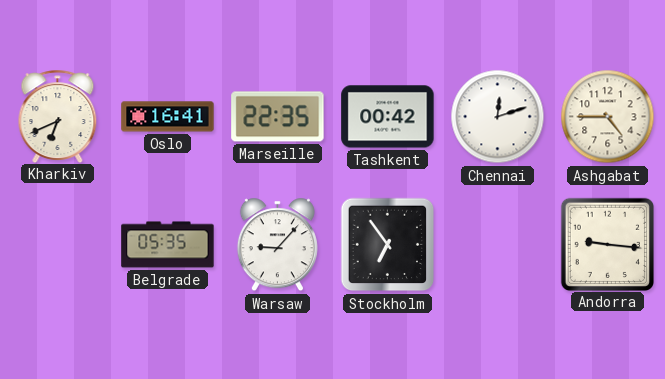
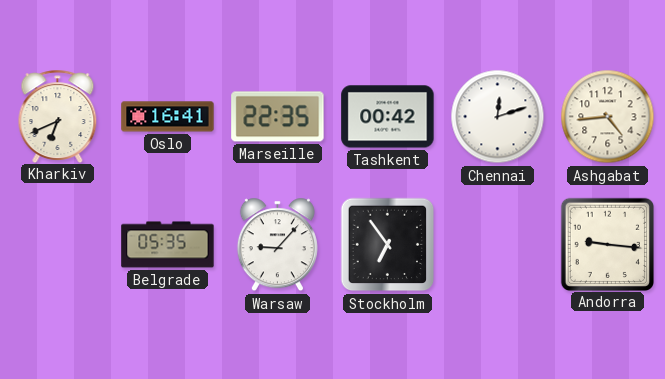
Ashgabat: 4:45 -> 4:44
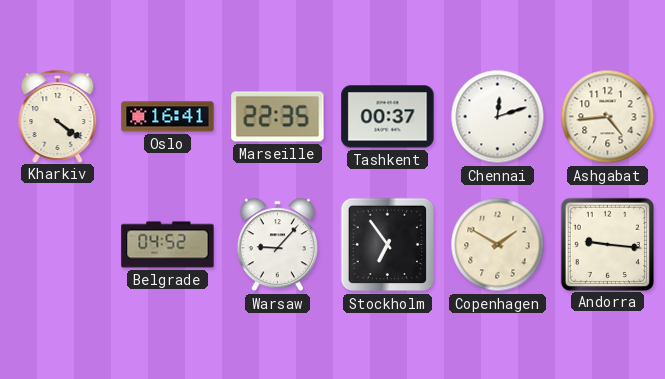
Kharkiv: 6:41 -> 4:21
Tashkent: 00:42 -> 00:37
Belgrade: 05:35 -> 04:52
Copenhagen: none -> 1:50
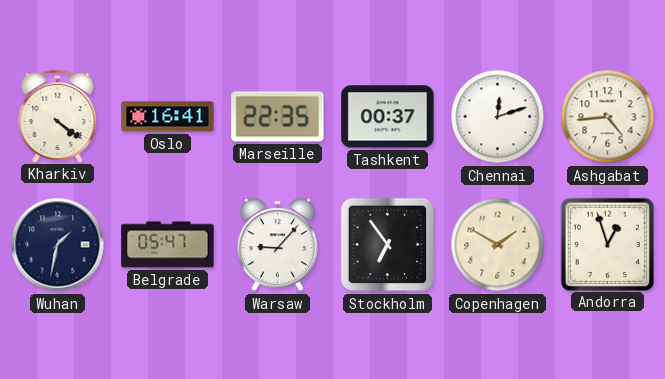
Wuhan: none -> 1:32
Belgrade: 04:52 -> 05:47
Andorra: 9:16 -> 12:57
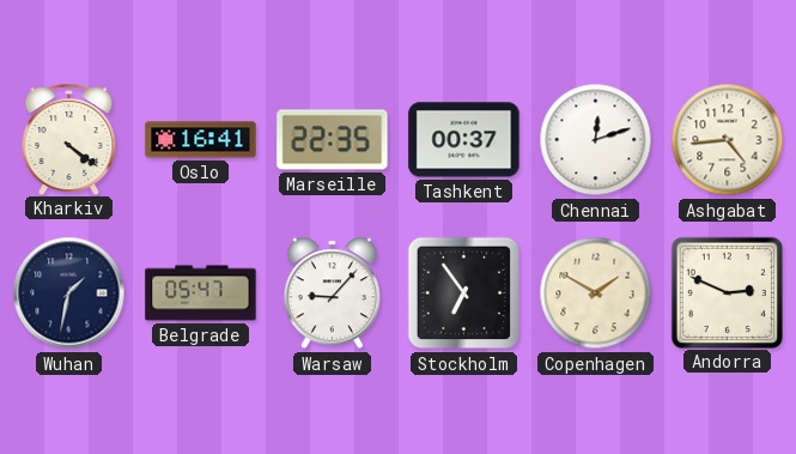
Andorra: 12:57 -> 2:49
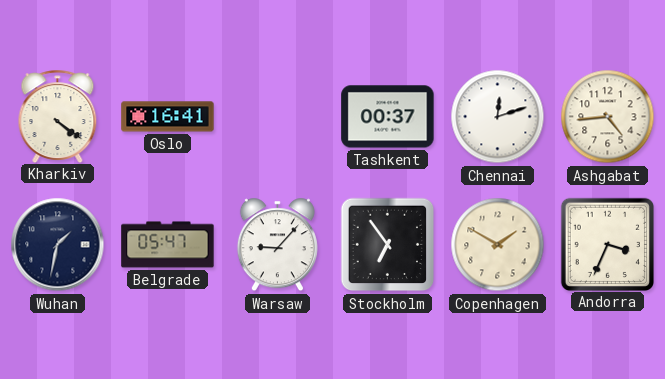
Marseille: 22:35 -> none
Andorra: 2:49 -> 3:34
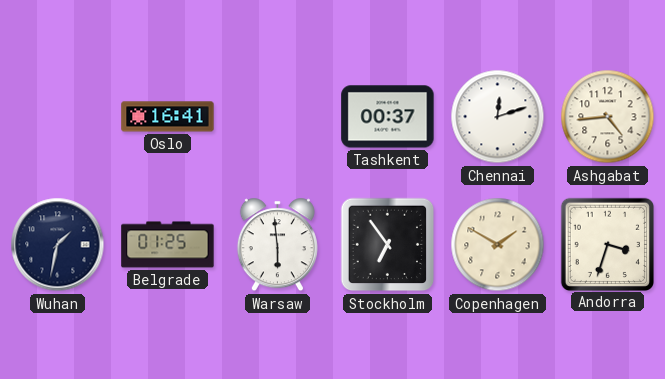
Kharkiv: 4:21 -> none
Belgrade: 05:47 -> 01:25
Warsaw: 9:07 -> 5:59
Andorra: 3:34 -> 3:33
